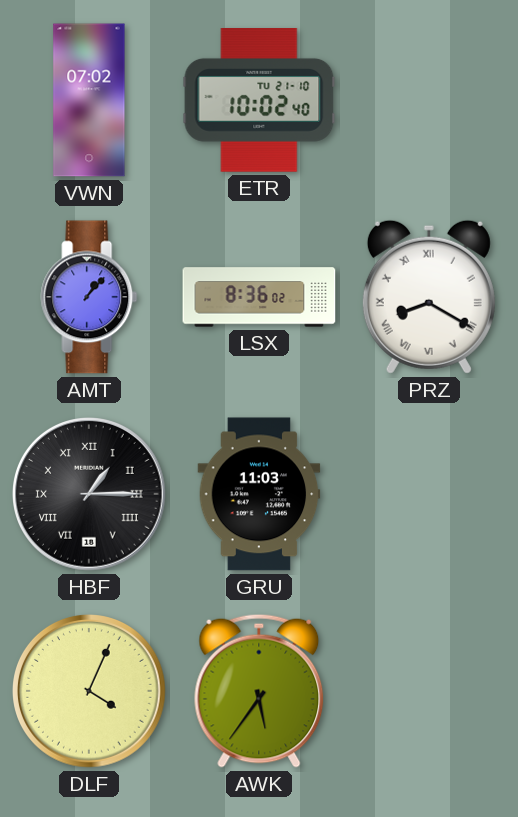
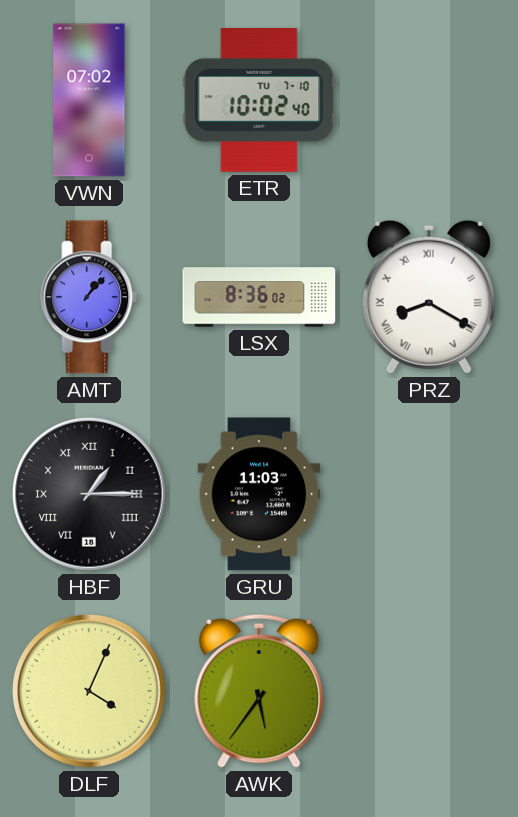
ETR date: TU 21-10 -> TU 7-10
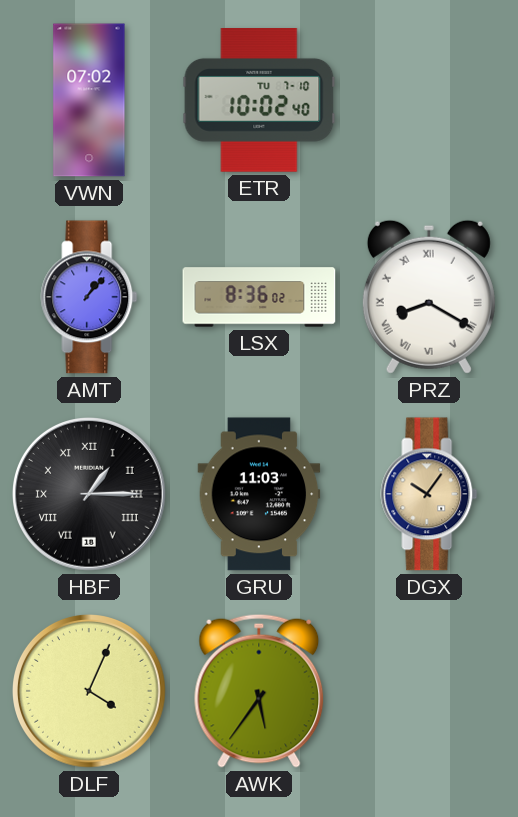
DGX: none -> 10:06
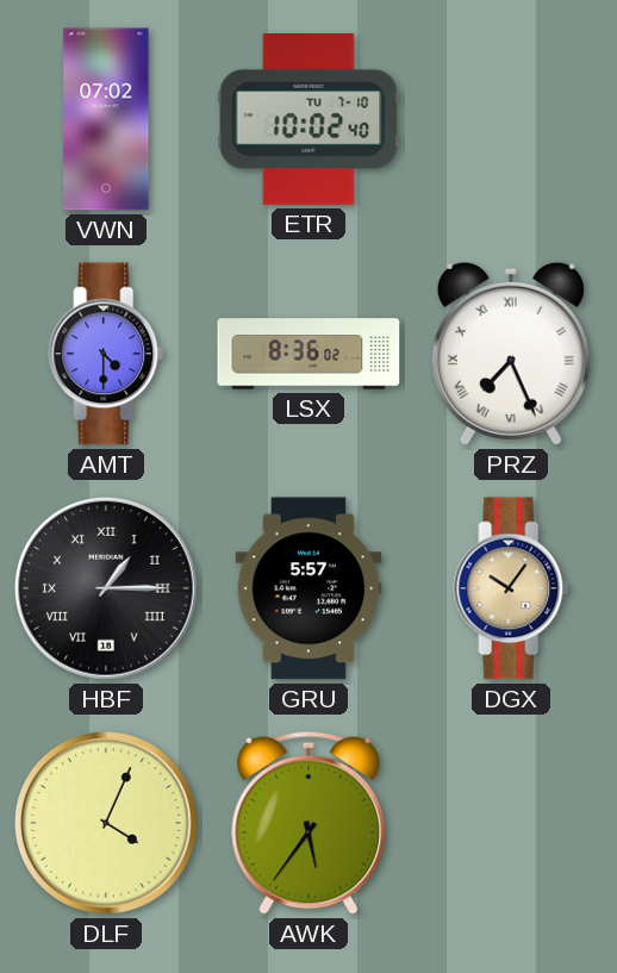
AMT: 1:07 -> 4:30
PRZ: 8:20 -> 7:26
GRU: 11:03 -> 5:57
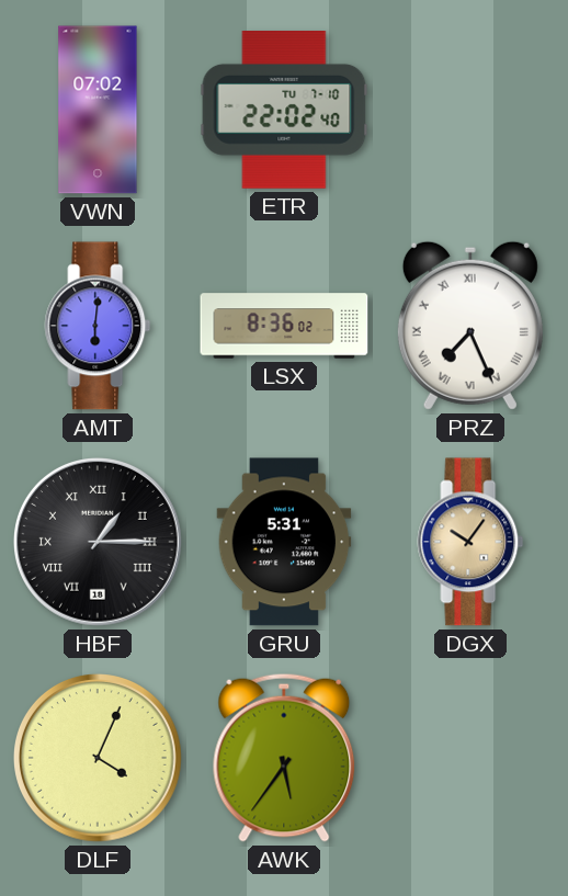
ETR: 10:02 -> 22:02
AMT: 4:30 -> 6:01
GRU: 5:57 -> 5:31
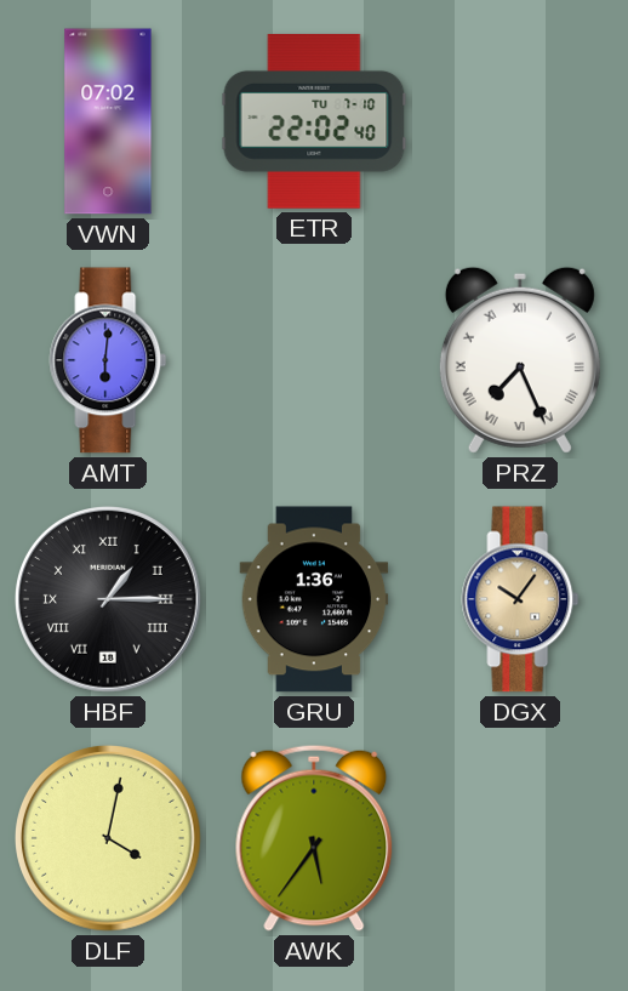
LSX: 8:36 -> none
GRU: 5:31 -> 1:36
DLF: 4:04 -> 4:02
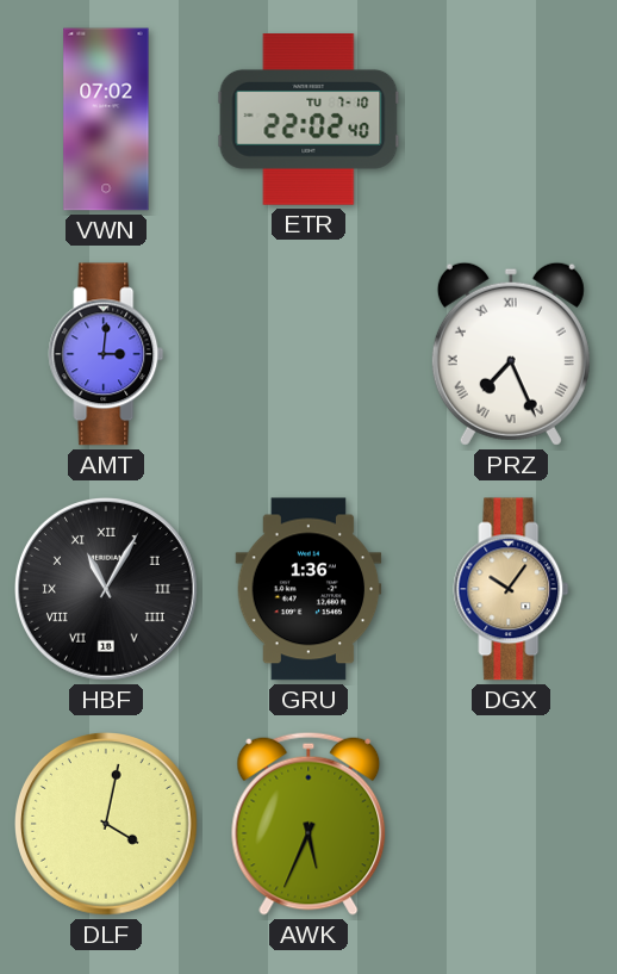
AMT: 6:01 -> 3:01
HBF: 1:15 -> 11:05
AWK: 5:36 -> 5:34
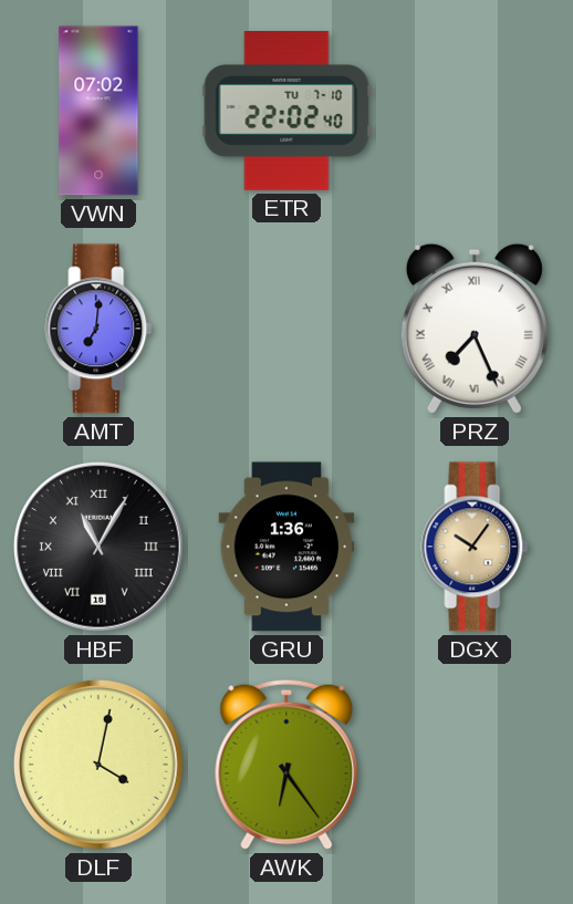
AMT: 3:01 -> 7:01
AWK: 5:34 -> 6:24
